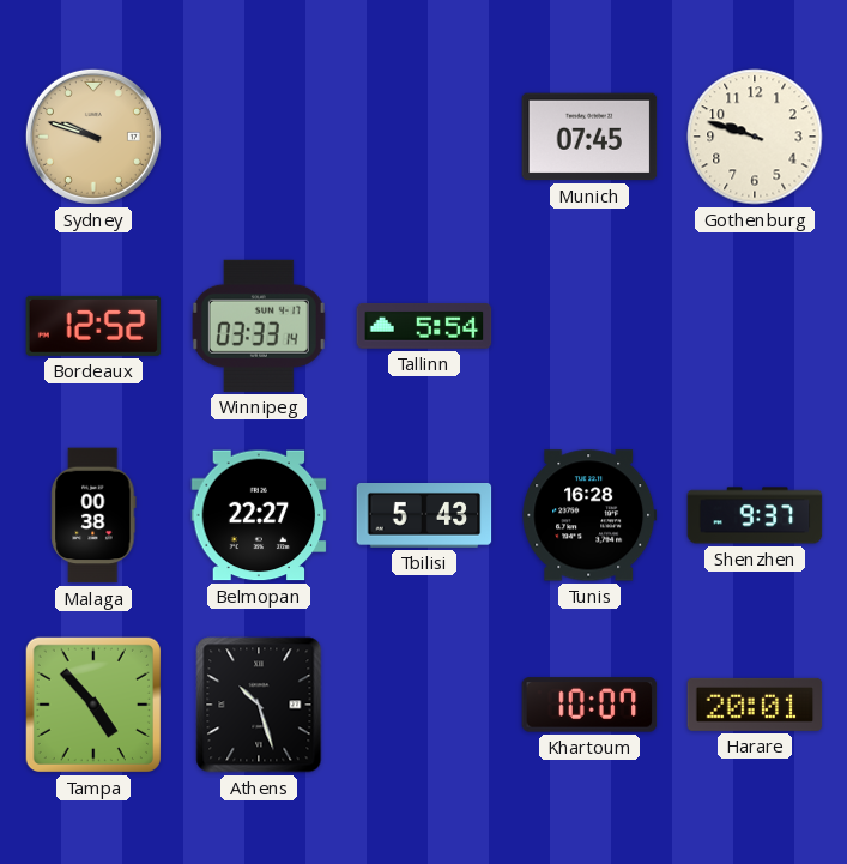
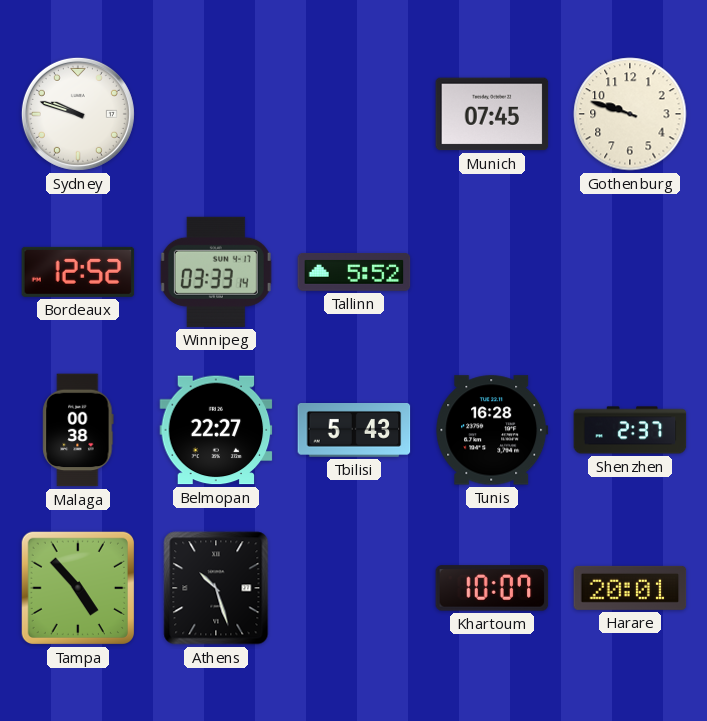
Sydney dial: champagne -> white
Tallinn: 5:54 -> 5:52
Shenzhen: 9:37 -> 2:37
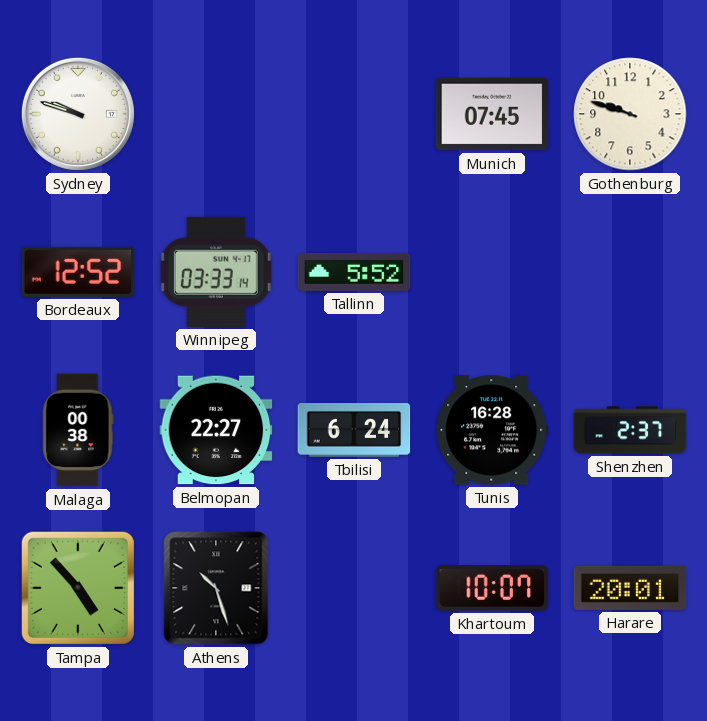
Tbilisi: 5:43 -> 6:24
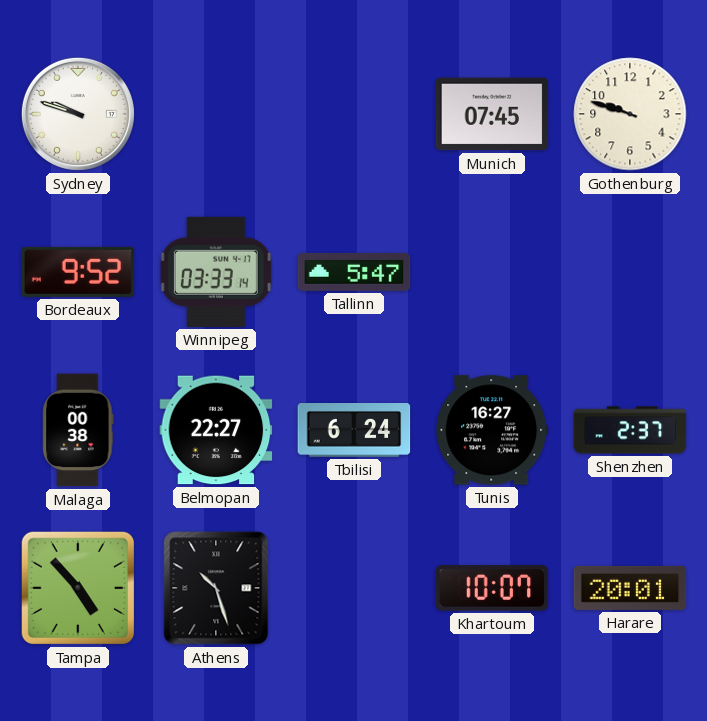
Bordeaux: 12:52 -> 9:52
Tallinn: 5:52 -> 5:47
Tunis: 16:28 -> 16:27
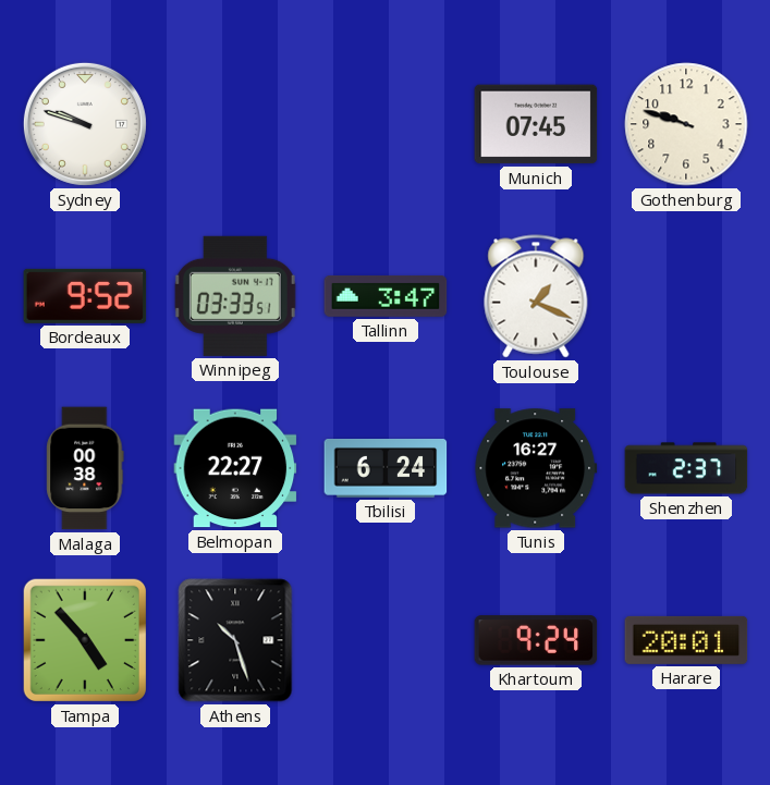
Winnipeg: 03:33:14 -> 03:33:51
Tallinn: 5:47 -> 3:47
Toulouse: none -> 1:19
Khartoum: 10:07 -> 9:24
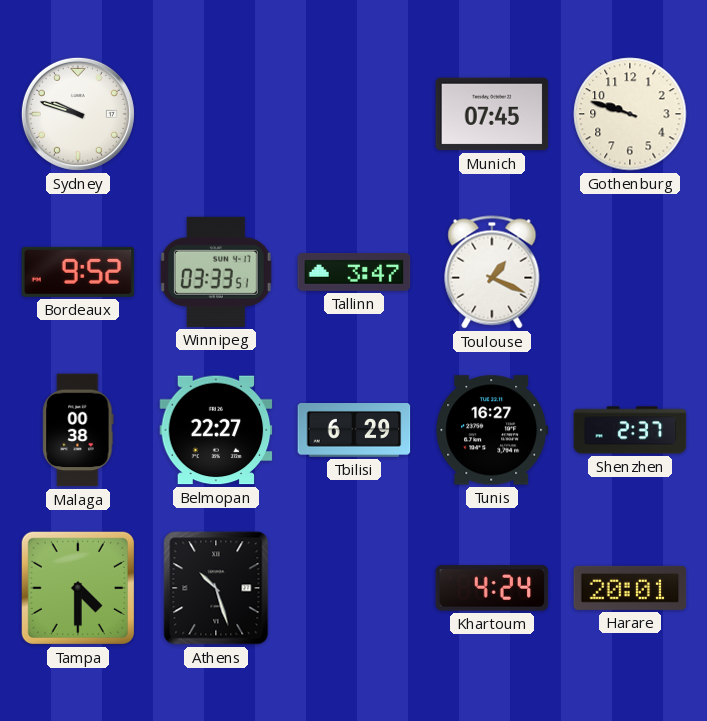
Tbilisi: 6:24 -> 6:29
Tampa: 4:53 -> 4:30
Khartoum: 9:24 -> 4:24
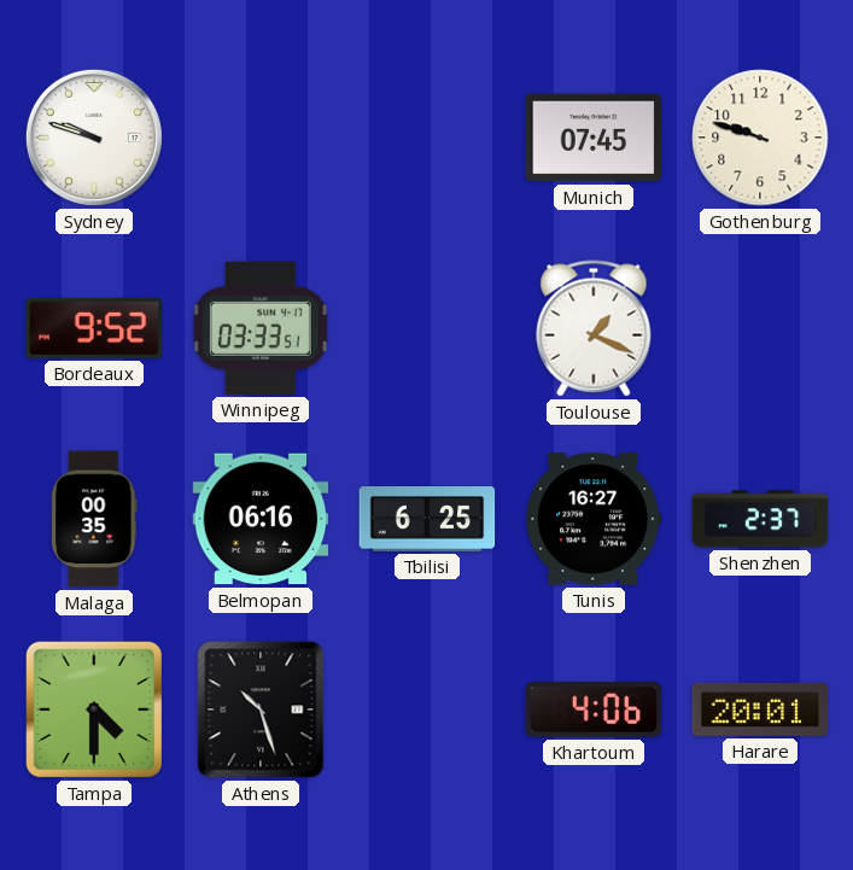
Tallinn: 3:47 -> none
Malaga: 00:38 -> 00:35
Belmopan: 22:27 -> 06:16
Tbilisi: 6:29 -> 6:25
Khartoum: 4:24 -> 4:06
